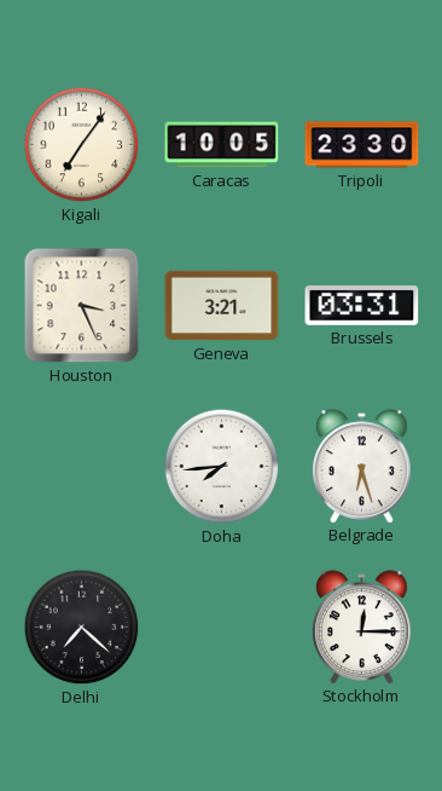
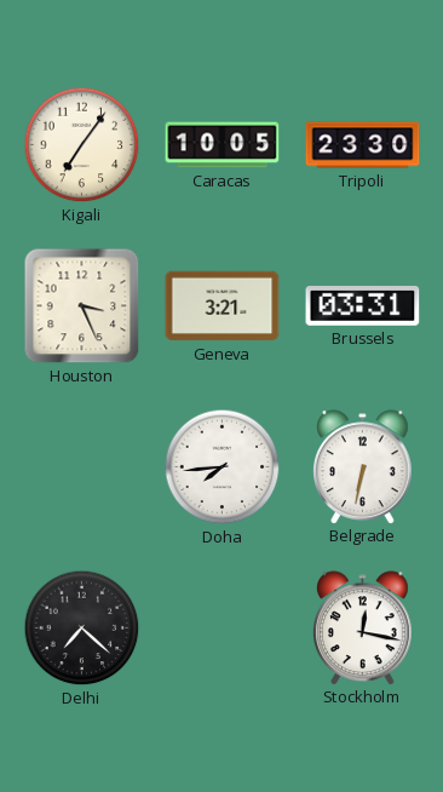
Belgrade: 6:27 -> 6:32
Stockholm: 12:15 -> 12:17
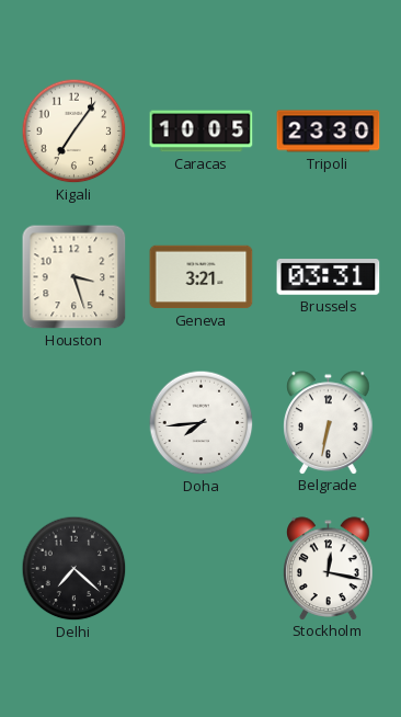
Houston: 3:26 -> 3:27
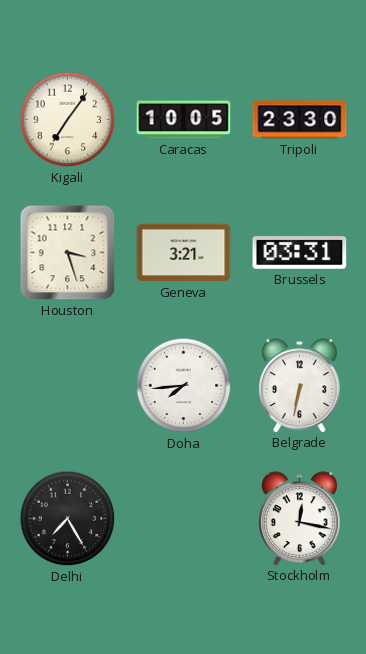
Delhi: 7:22 -> 7:25
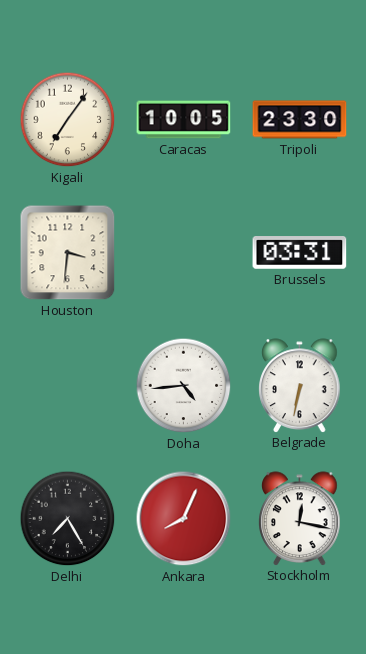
Houston: 3:27 -> 3:31
Geneva: 3:21 -> none
Doha: 7:44 -> 4:44
Ankara: none -> 8:04
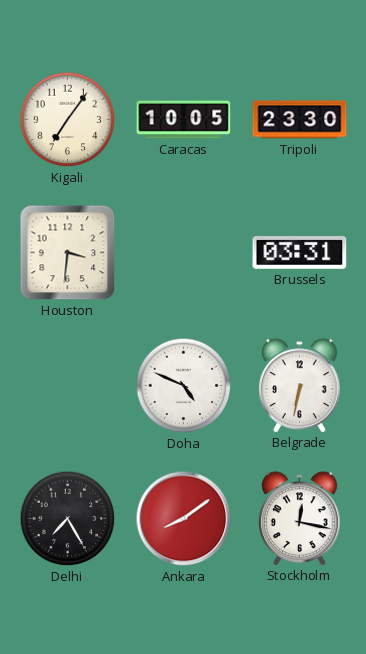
Doha: 4:44 -> 4:49
Ankara: 8:04 -> 8:09
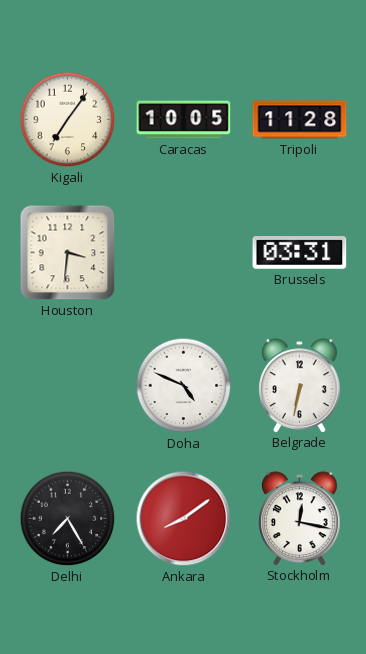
Tripoli: 23:30 -> 11:28
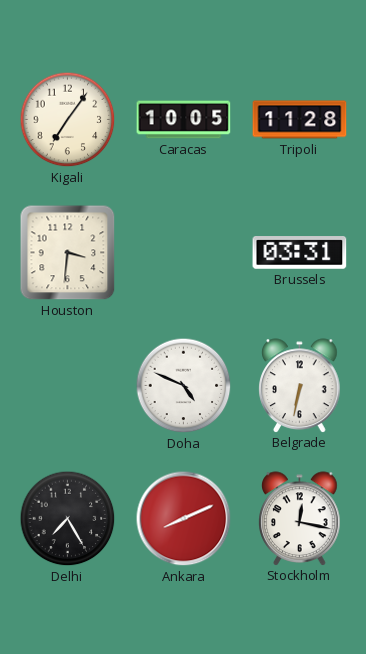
Ankara: 8:09 -> 8:11
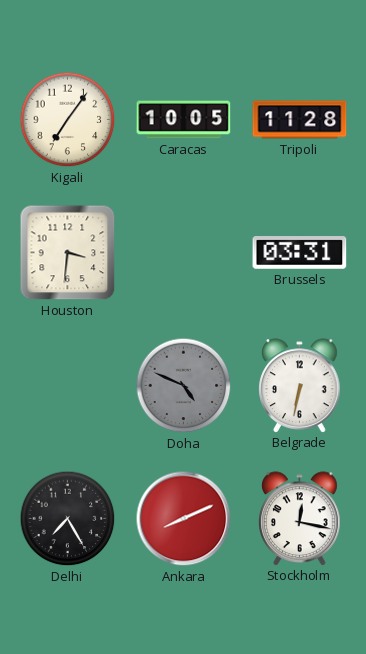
Doha dial: white -> grey
